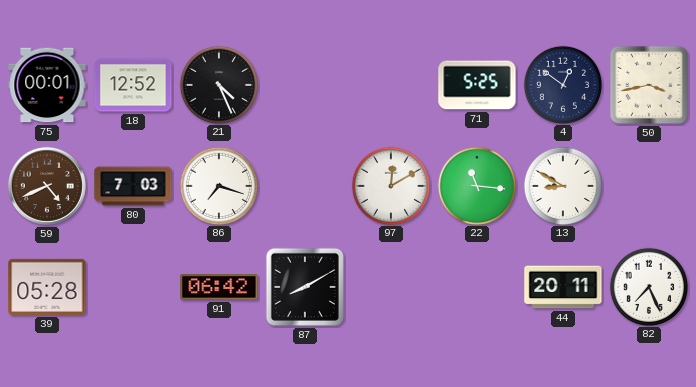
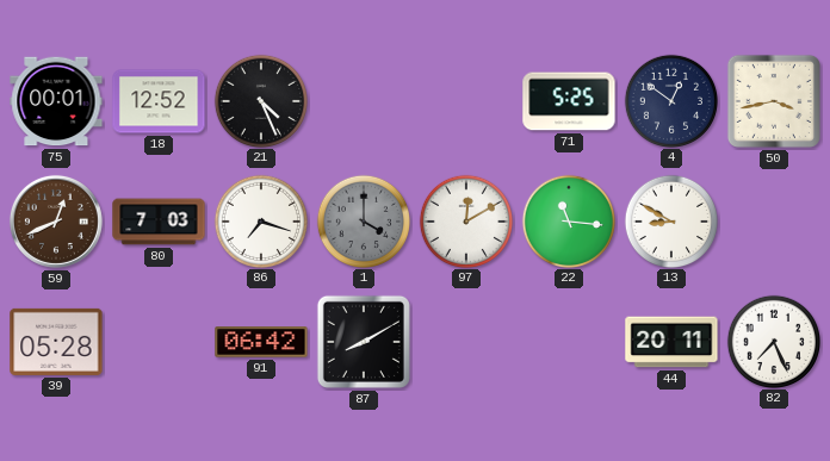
59: 4:41 -> 12:41
1: none -> 4:00
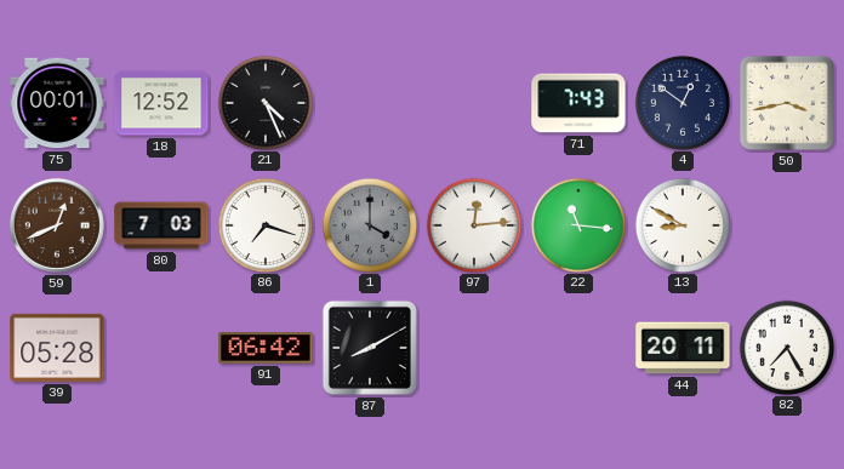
71: 5:25 -> 7:43
97: 12:10 -> 12:14
82: 7:26 -> 7:25
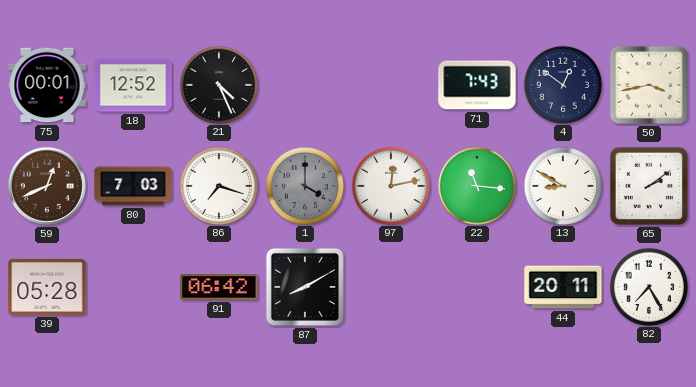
97: 12:14 -> 12:13
65: none -> 2:09
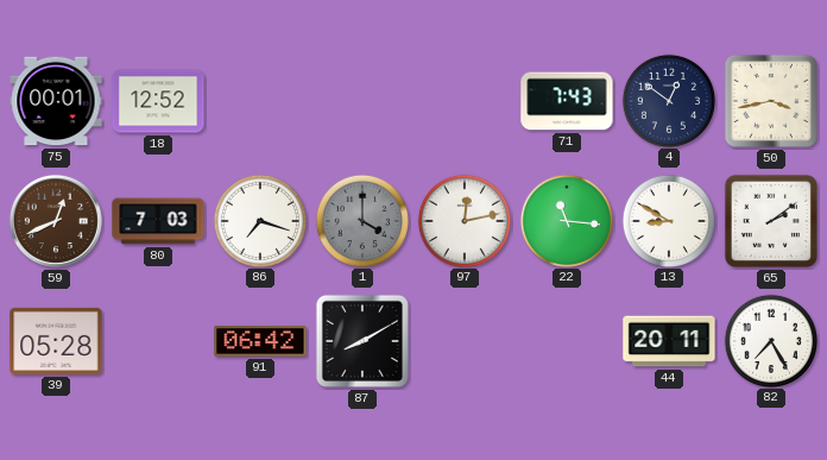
21: 4:26 -> none
